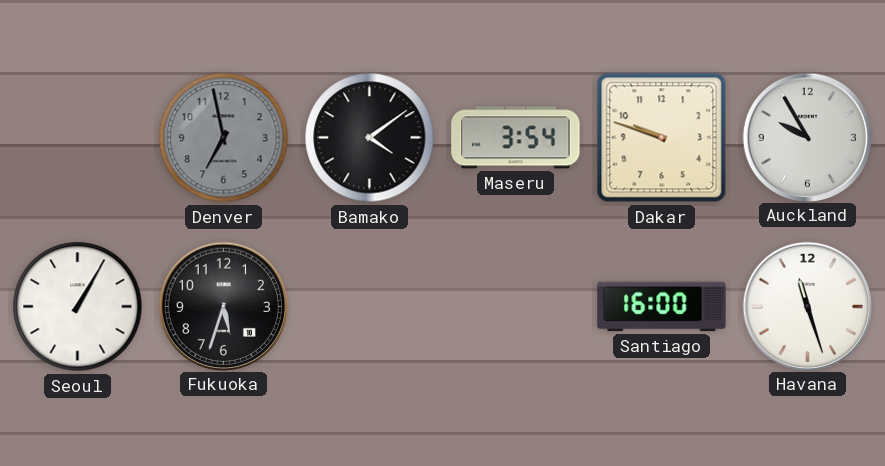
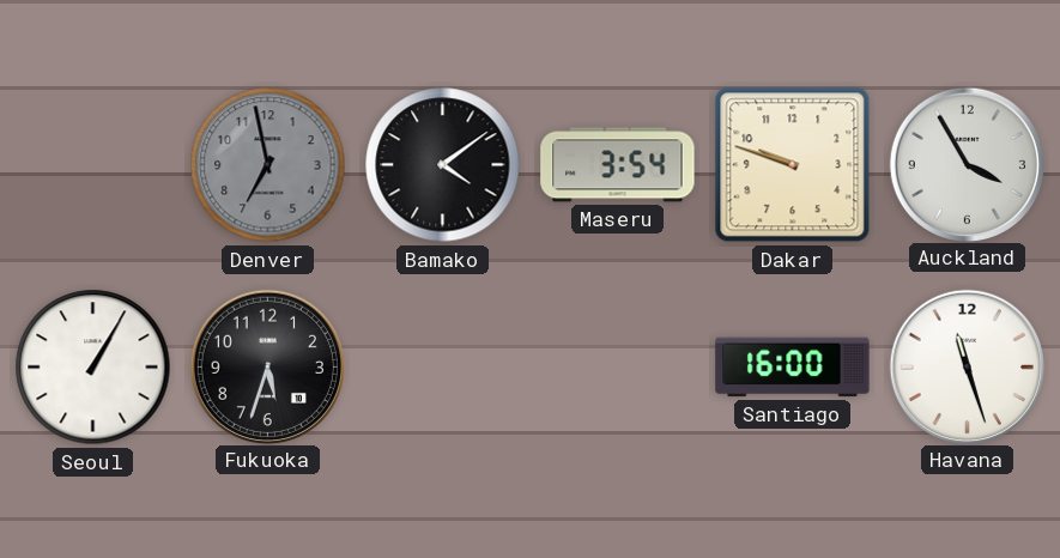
Auckland: 9:55 -> 3:55
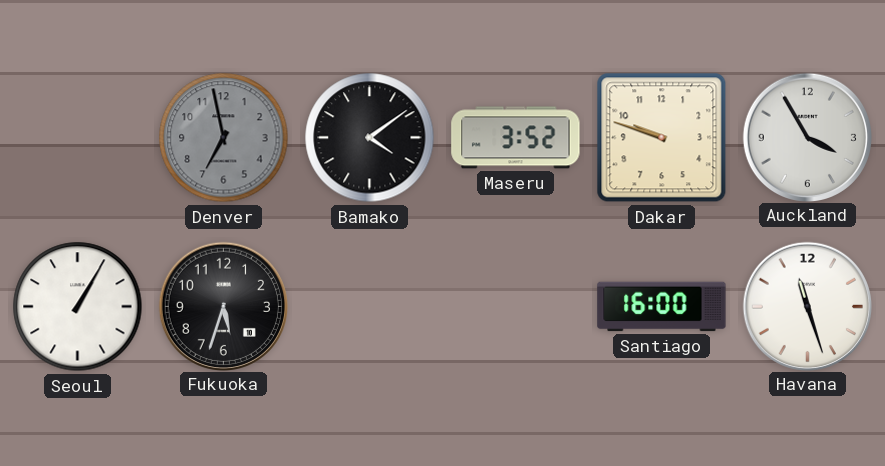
Maseru: 3:54 -> 3:52
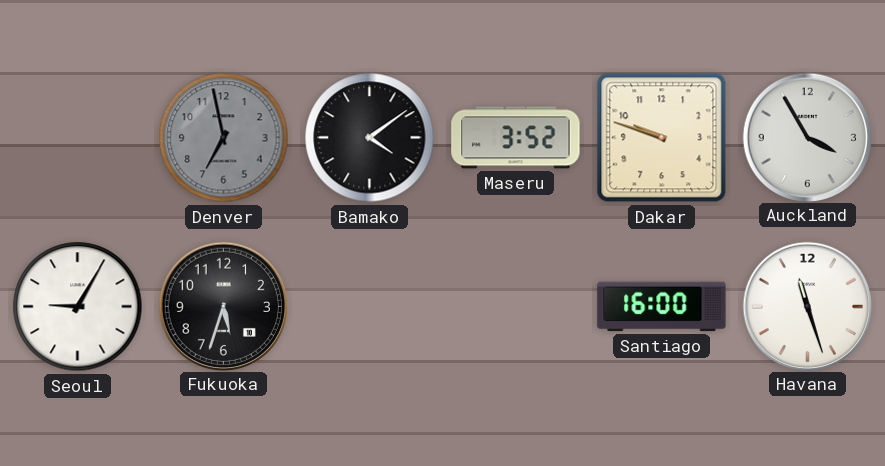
Seoul: 1:05 -> 9:05
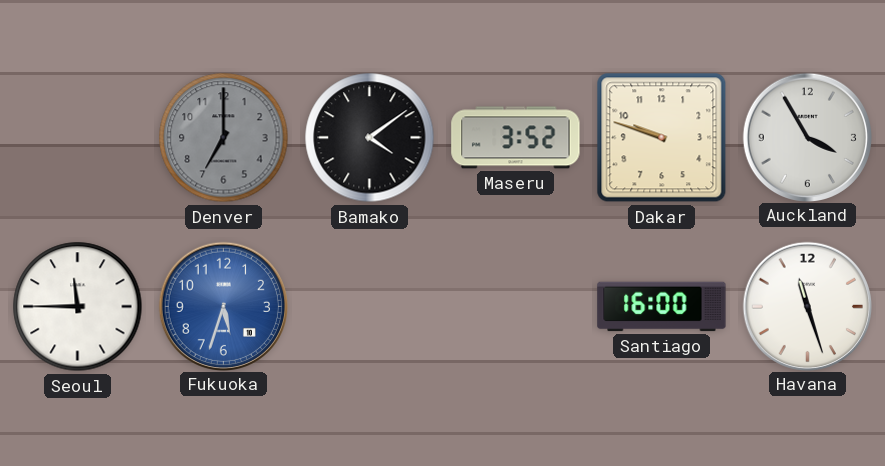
Denver: 6:58 -> 7:00
Seoul: 9:05 -> 11:45
Fukuoka dial: black -> blue
